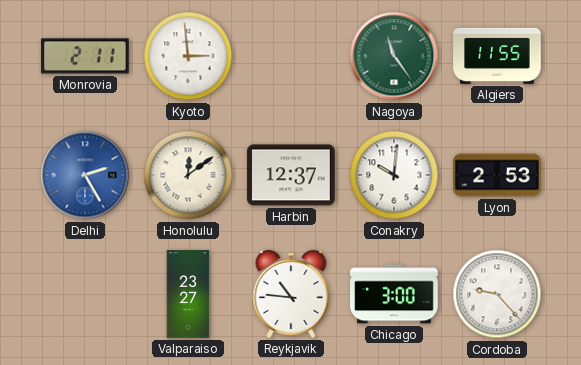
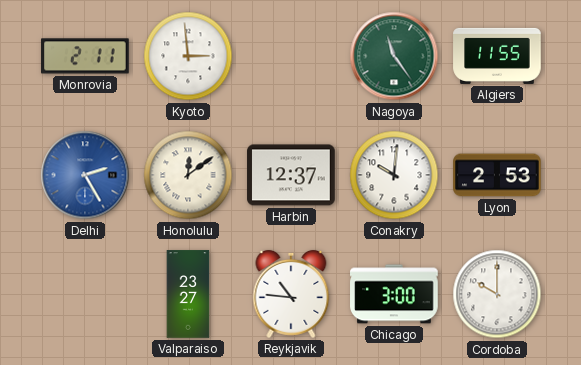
Cordoba: 9:23 -> 10:00
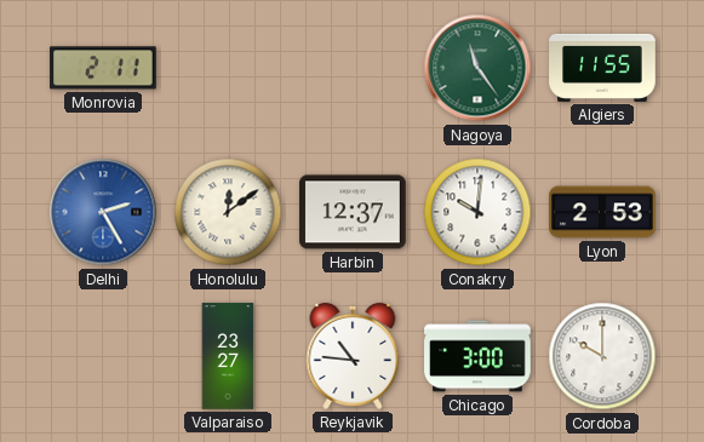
Kyoto: 2:59 -> none
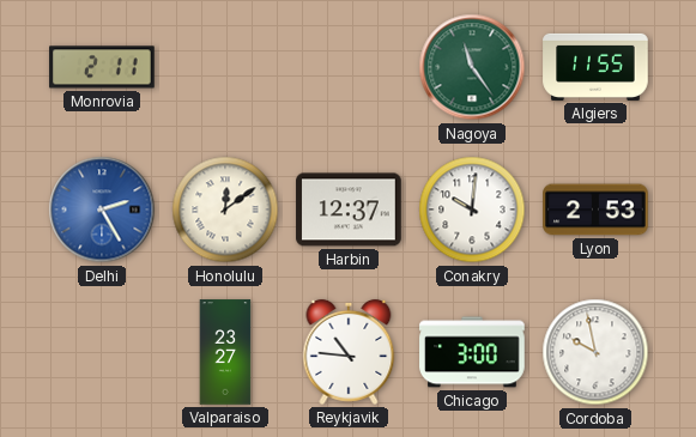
Cordoba: 10:00 -> 9:58
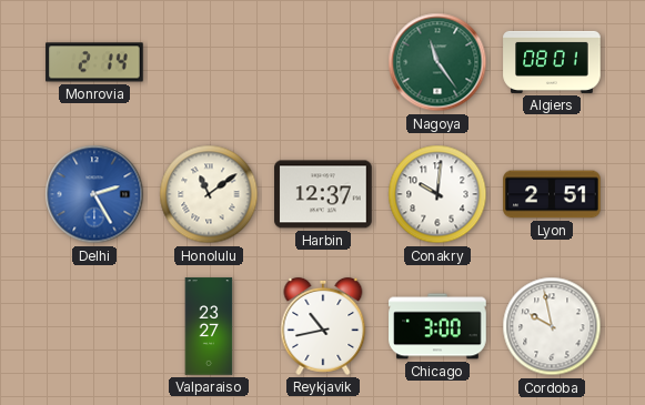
Monrovia: 2:11 -> 2:14
Algiers: 11:55 -> 08:01
Honolulu: 12:09 -> 11:09
Lyon: 2:53 -> 2:51
Reykjavik: 10:46 -> 10:43
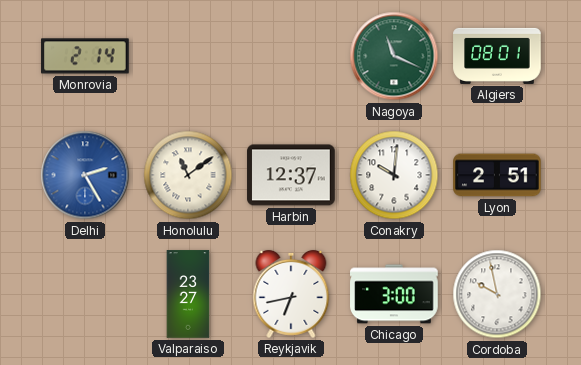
Nagoya: 11:24 -> 11:19
Reykjavik: 10:43 -> 6:43
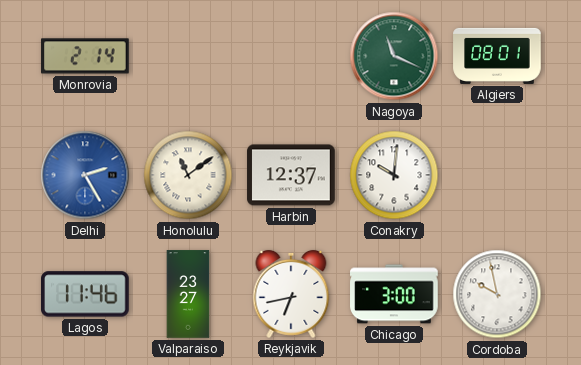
Lyon: 2:51 -> none
Lagos: none -> 11:46
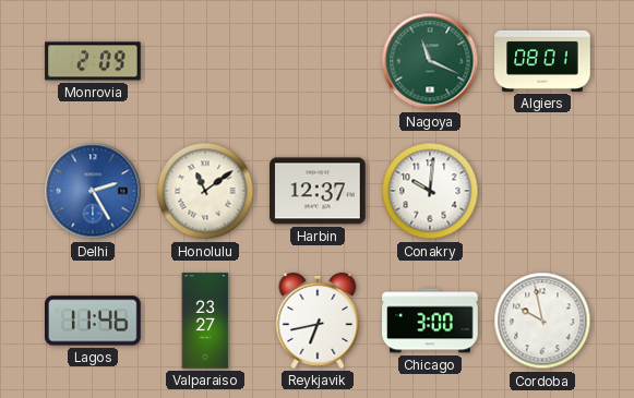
Monrovia: 2:14 -> 2:09
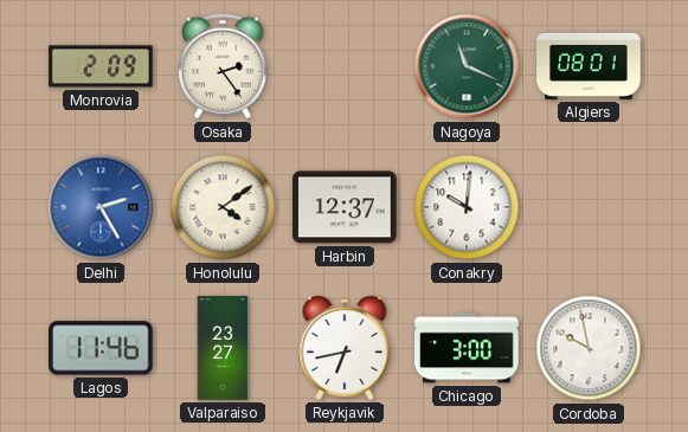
Osaka: none -> 2:24
Honolulu: 11:09 -> 4:09
